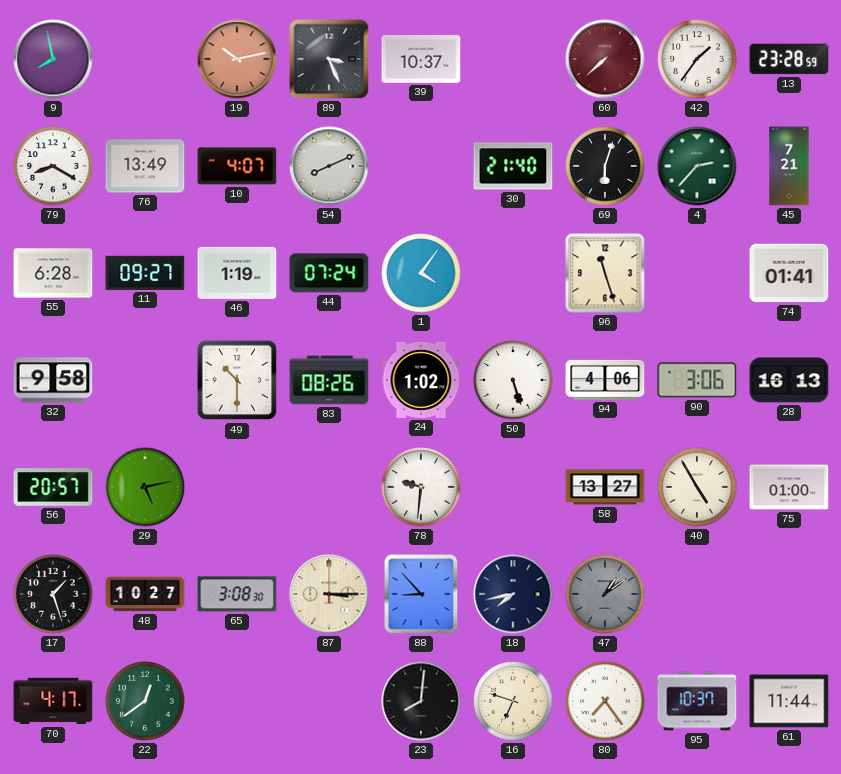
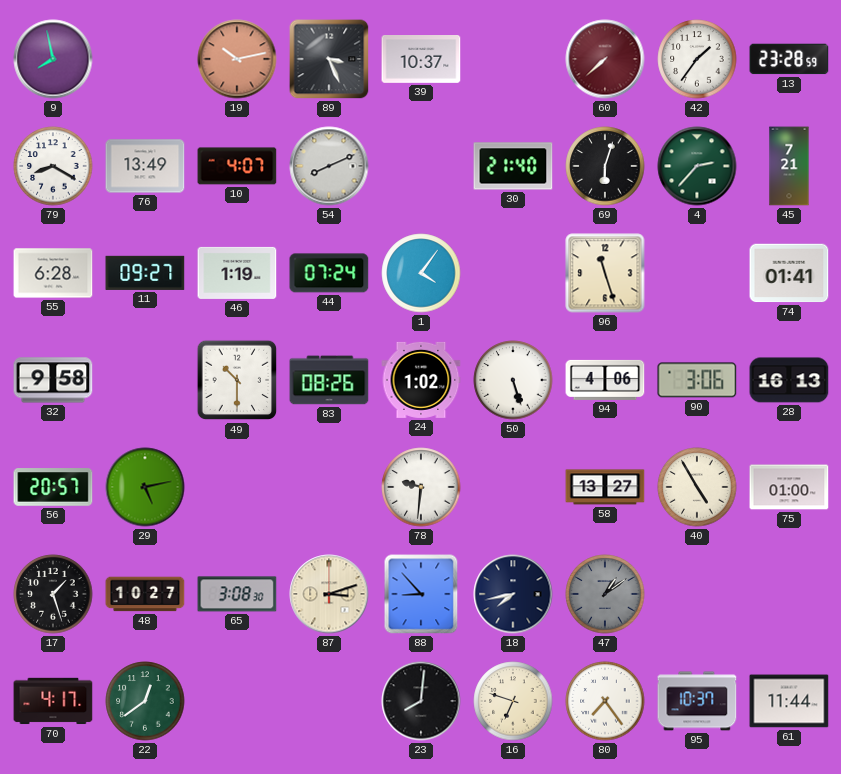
87: 3:15 -> 3:12
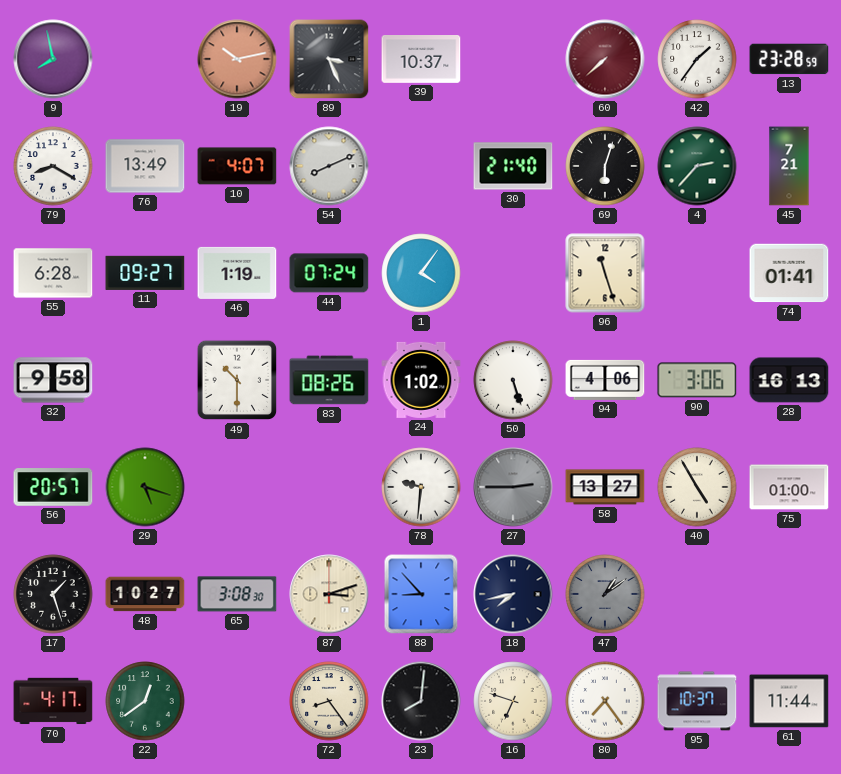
29: 5:13 -> 5:18
27: none -> 2:45
72: none -> 8:24
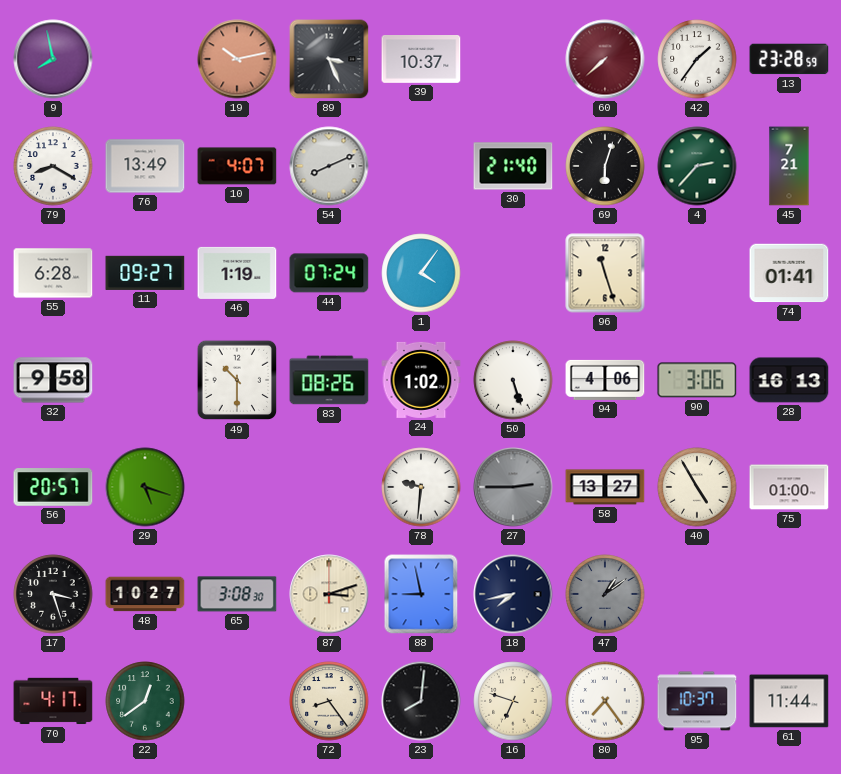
17: 1:27 -> 3:27
88: 8:53 -> 8:58
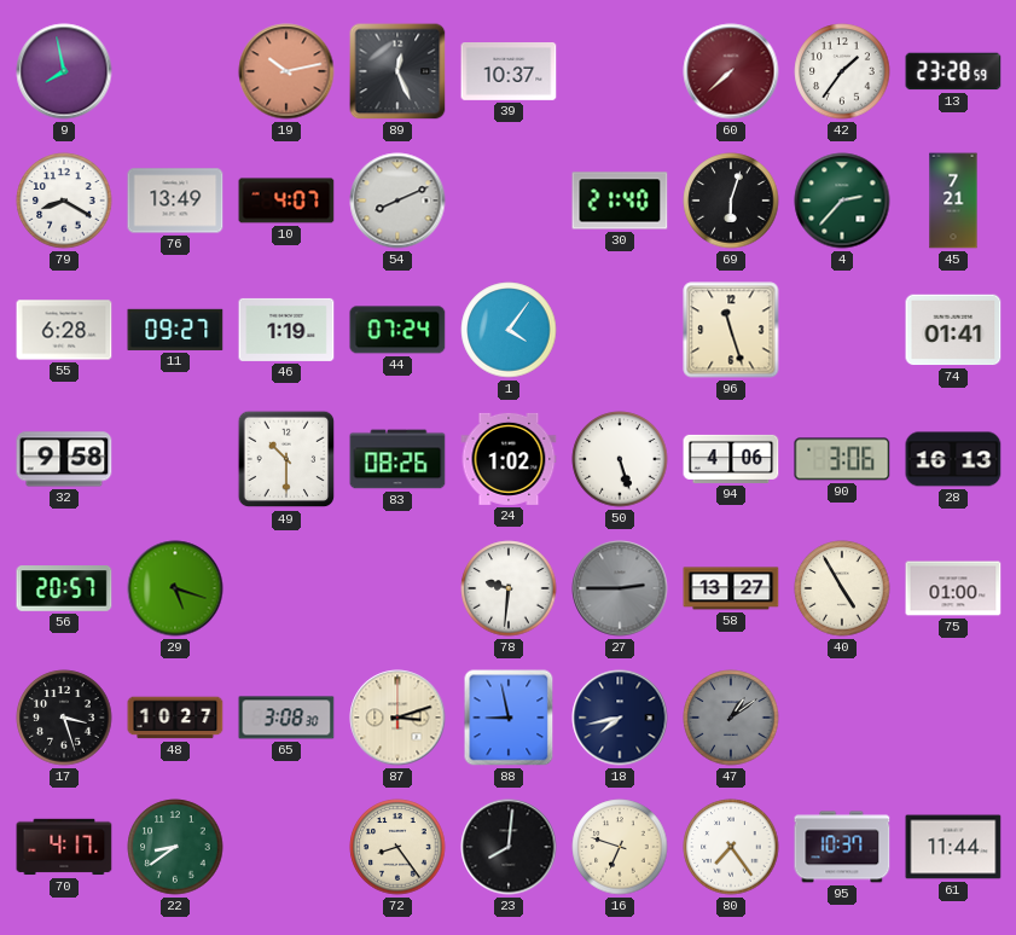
89: 3:26 -> 12:26
22: 12:39 -> 8:39
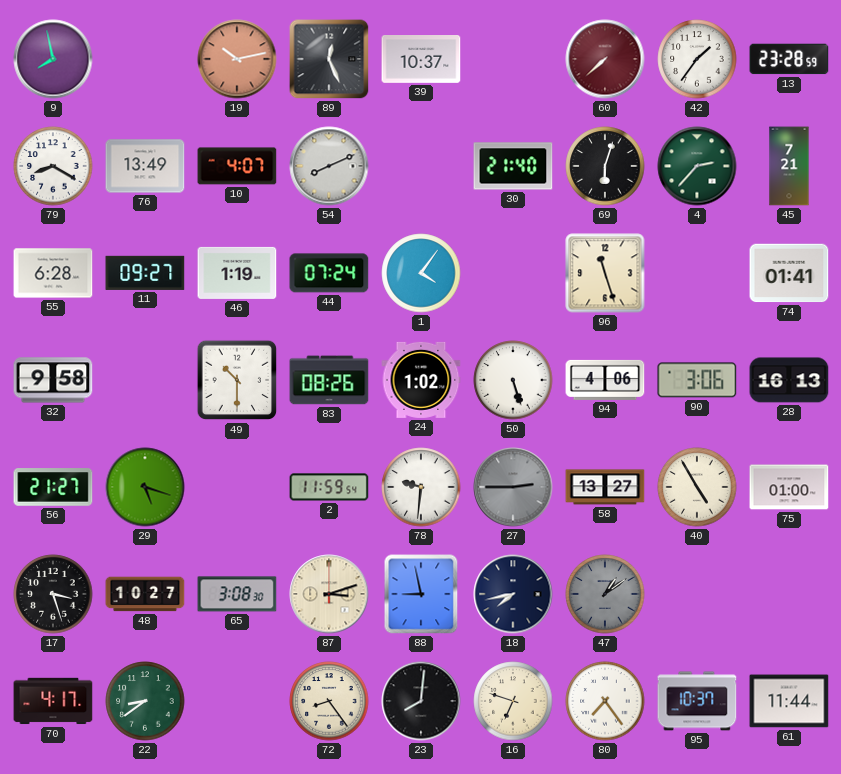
56: 20:57 -> 21:27
2: none -> 11:59
